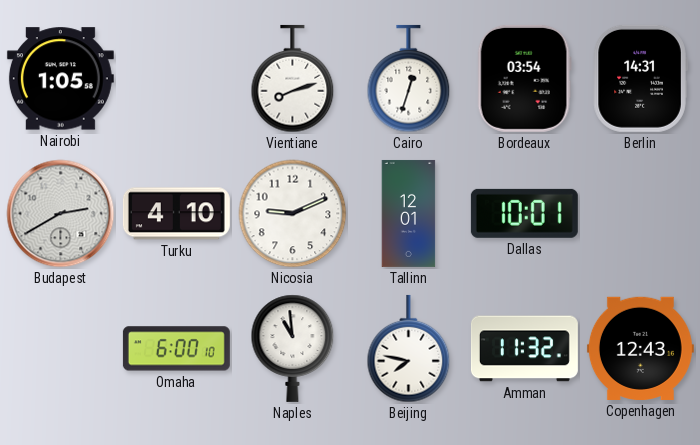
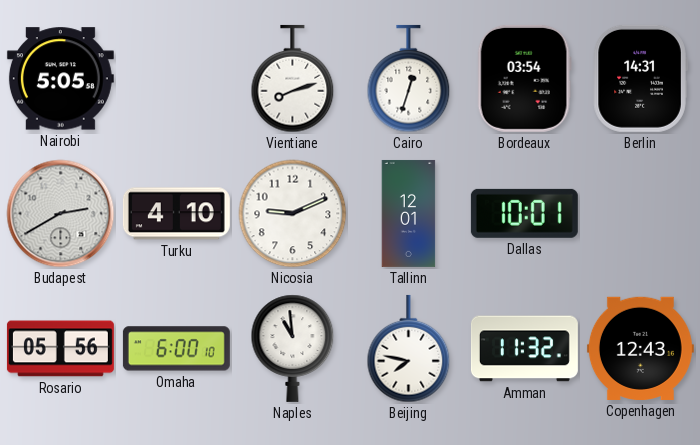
Nairobi: 1:05 -> 5:05
Rosario: none -> 05:56
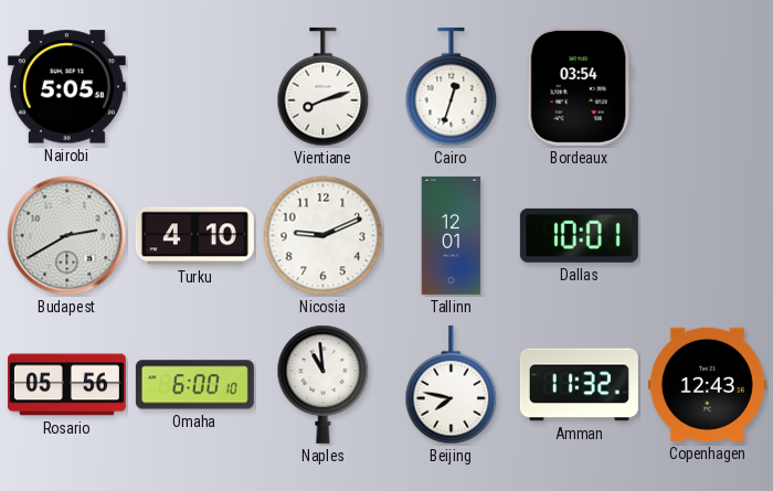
Berlin: 14:31 -> none
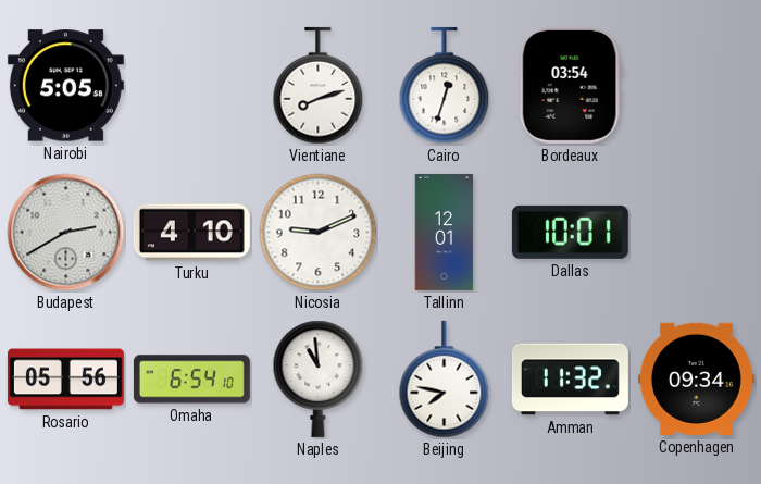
Omaha: 6:00 -> 6:54
Copenhagen: 12:43 -> 09:34
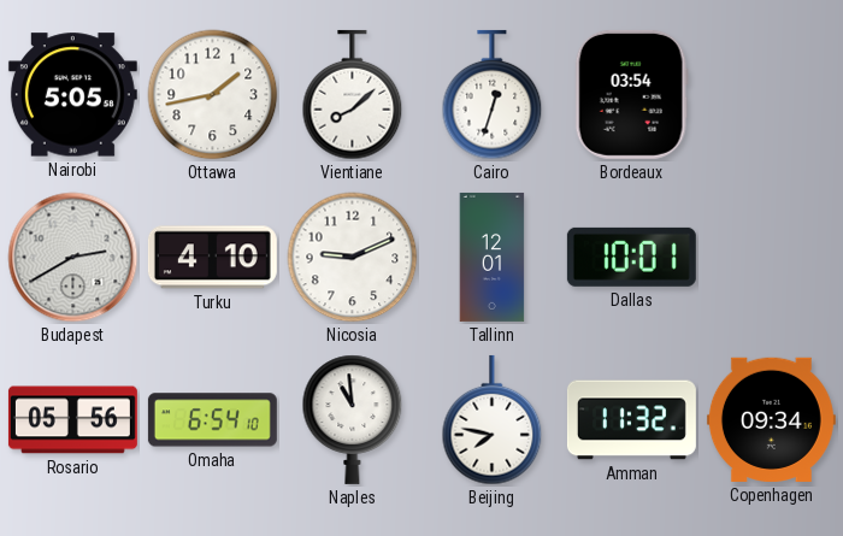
Ottawa: none -> 1:43
Vientiane: 8:12 -> 8:08
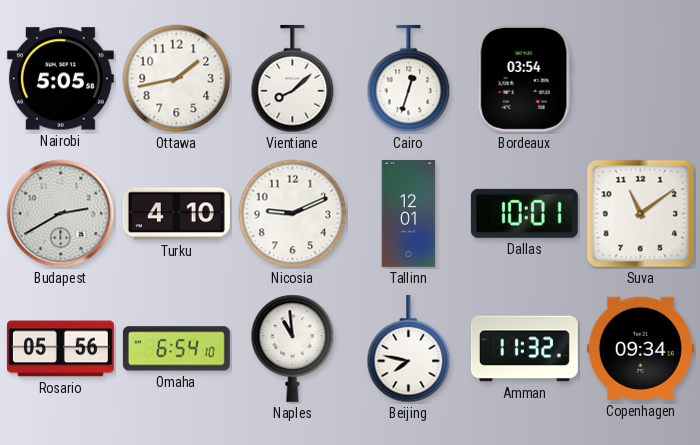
Suva: none -> 11:09
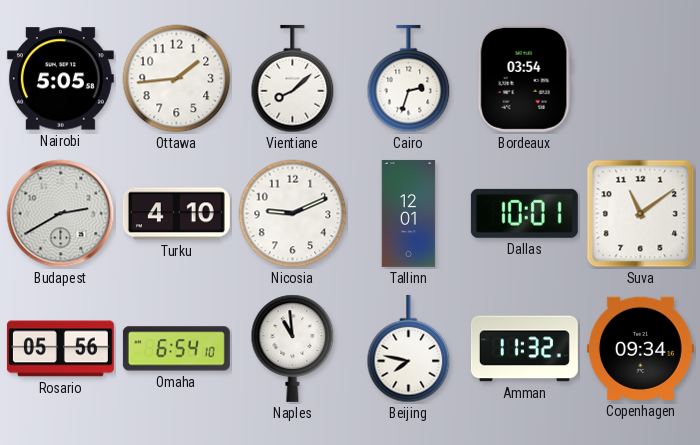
Ottawa: 1:43 -> 1:44
Cairo: 12:33 -> 2:33
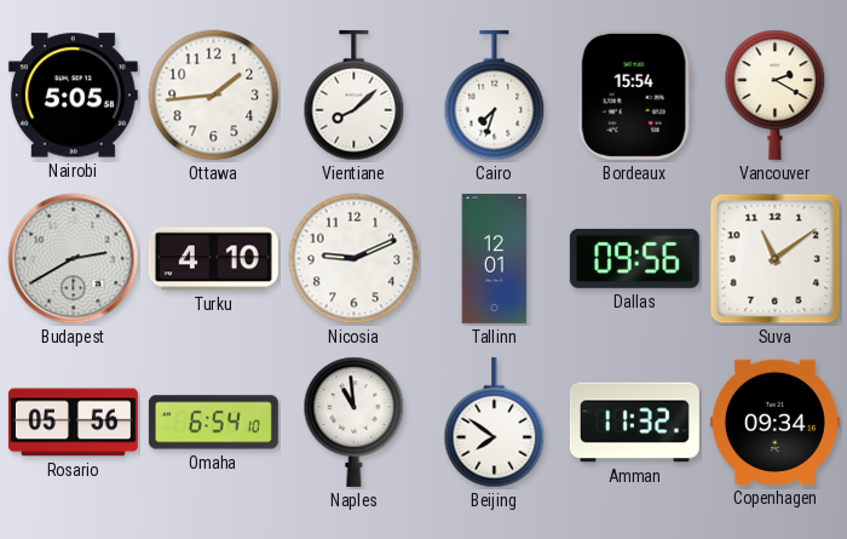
Cairo: 2:33 -> 7:33
Bordeaux: 03:54 -> 15:54
Vancouver: none -> 2:20
Dallas: 10:01 -> 09:56
Beijing: 7:47 -> 7:51
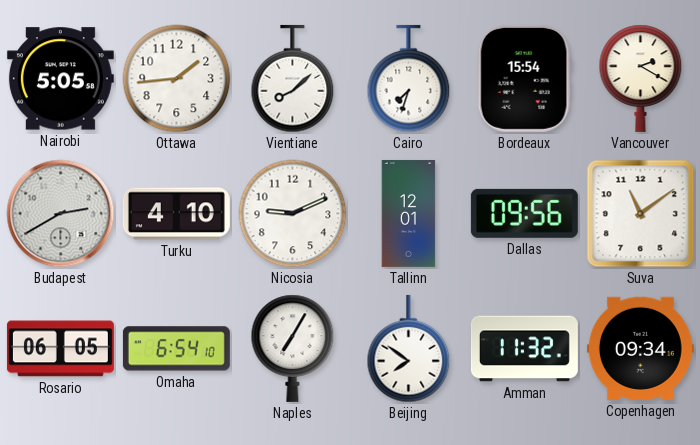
Rosario: 05:56 -> 06:05
Naples: 10:59 -> 7:05
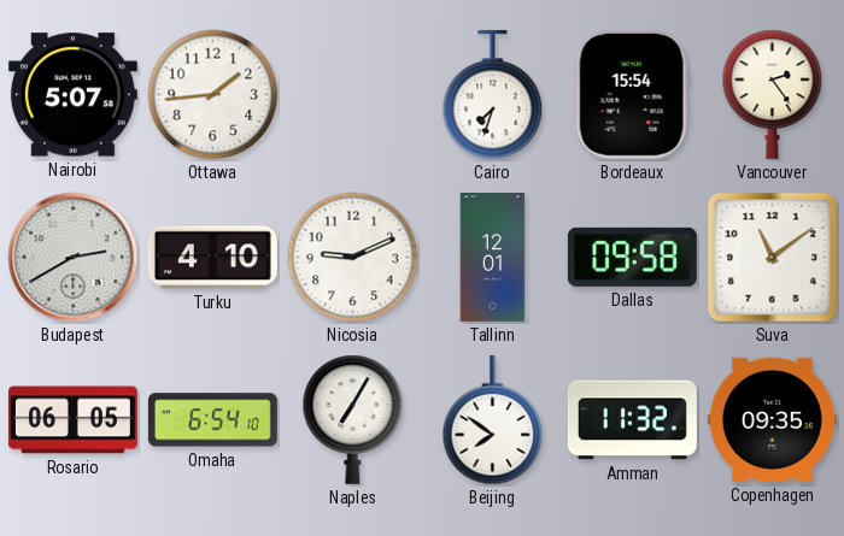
Nairobi: 5:05 -> 5:07
Vientiane: 8:08 -> none
Vancouver: 2:20 -> 2:24
Dallas: 09:56 -> 09:58
Copenhagen: 09:34 -> 09:35
